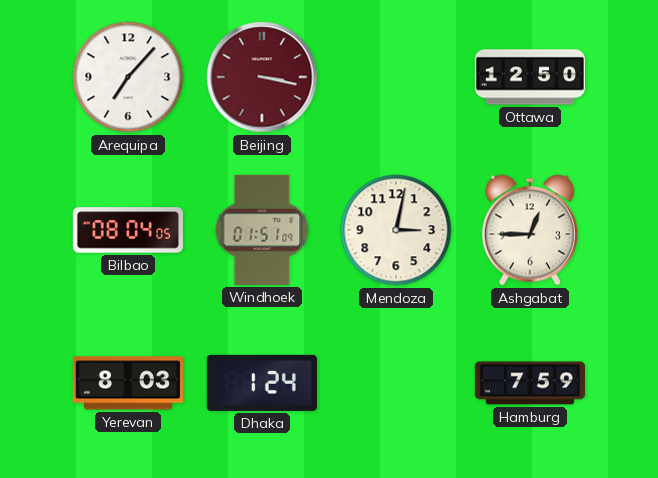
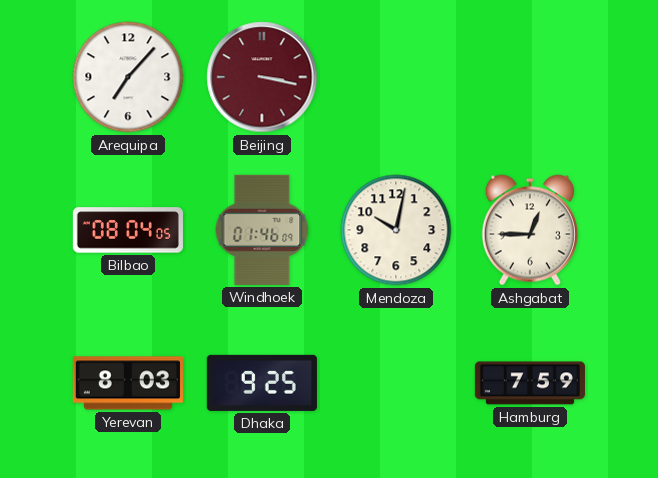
Ottawa: 12:50 -> none
Windhoek: 01:51 -> 01:46
Mendoza: 3:02 -> 10:02
Dhaka: 1:24 -> 9:25
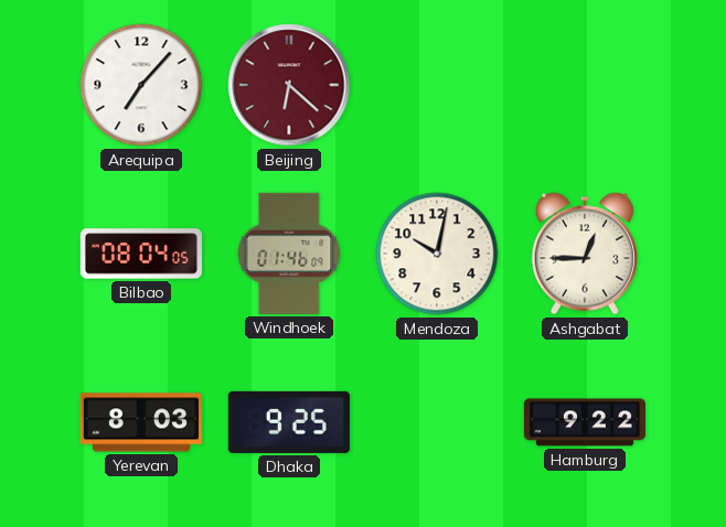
Beijing: 3:17 -> 6:22
Hamburg: 7:59 -> 9:22
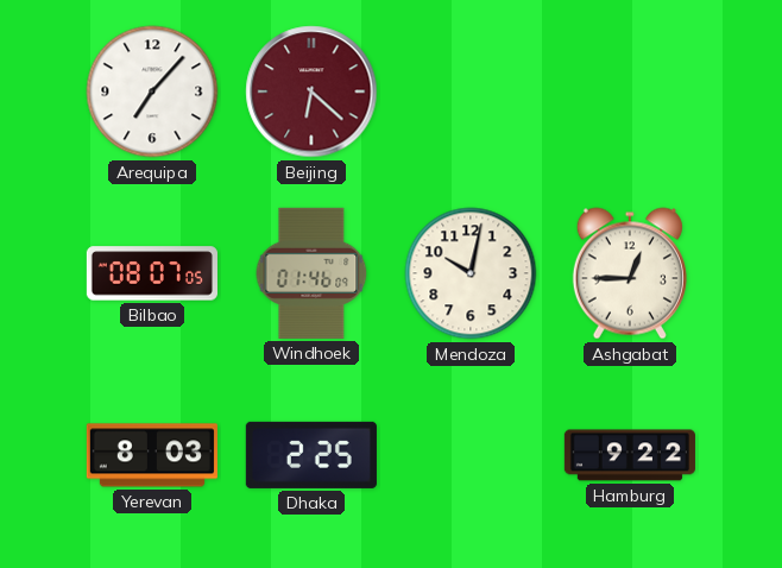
Bilbao: 08:04 -> 08:07
Dhaka: 9:25 -> 2:25
